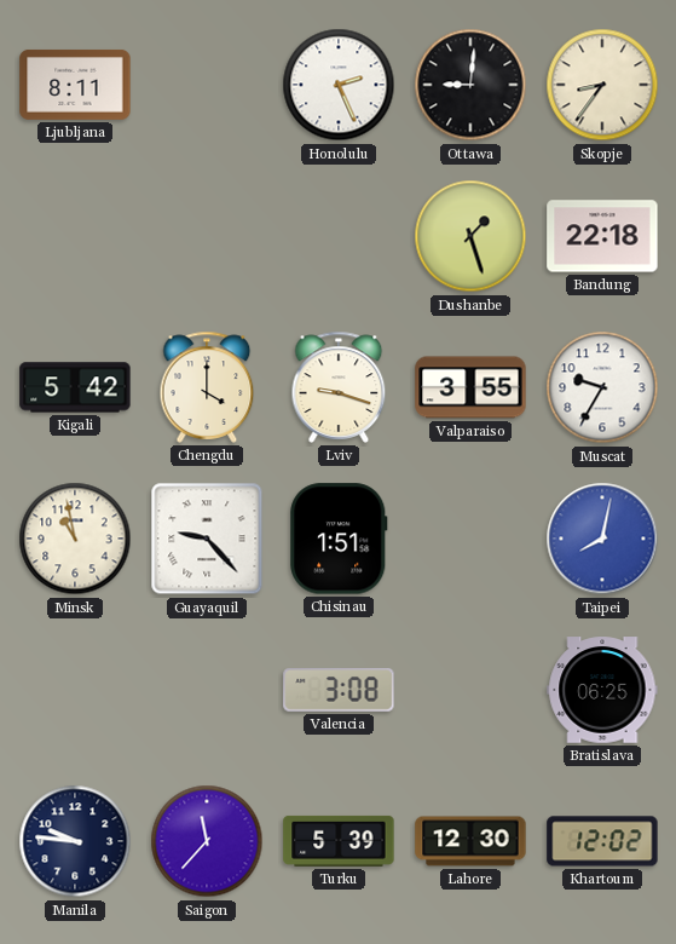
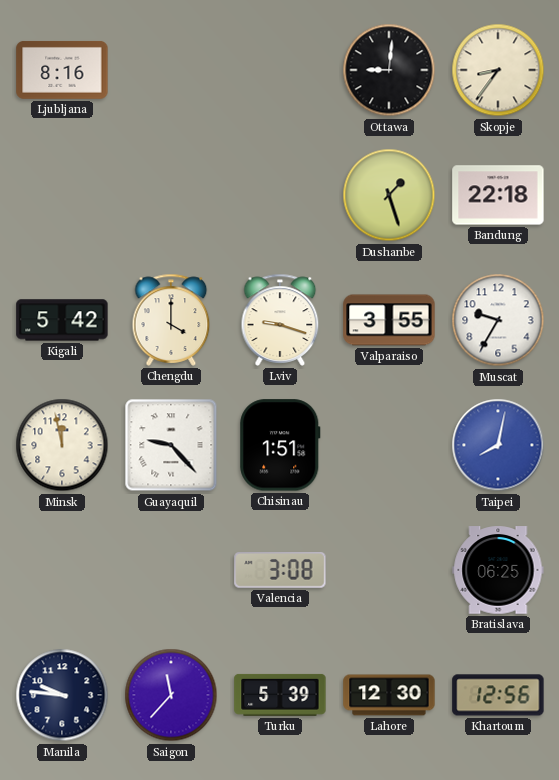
Ljubljana: 8:11 -> 8:16
Honolulu: 2:26 -> none
Minsk: 10:58 -> 11:58
Khartoum: 12:02 -> 12:56
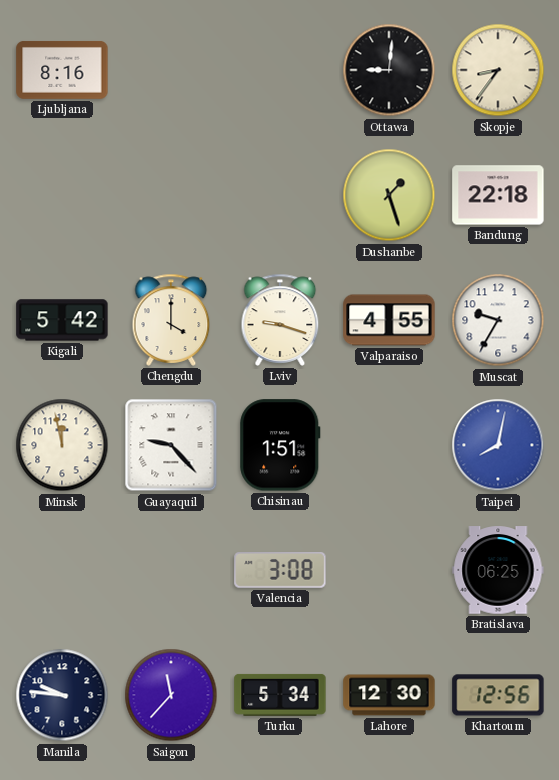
Valparaiso: 3:55 -> 4:55
Turku: 5:39 -> 5:34
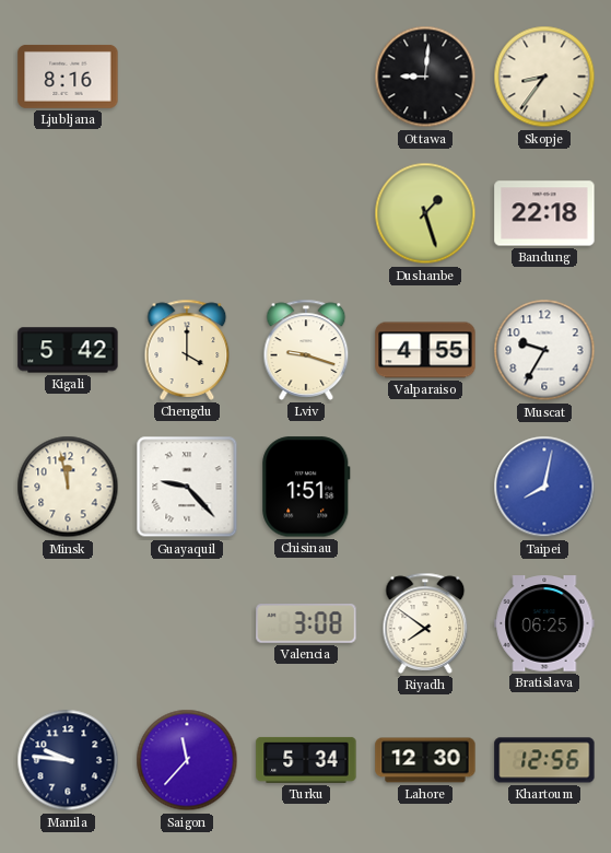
Riyadh: none -> 7:51
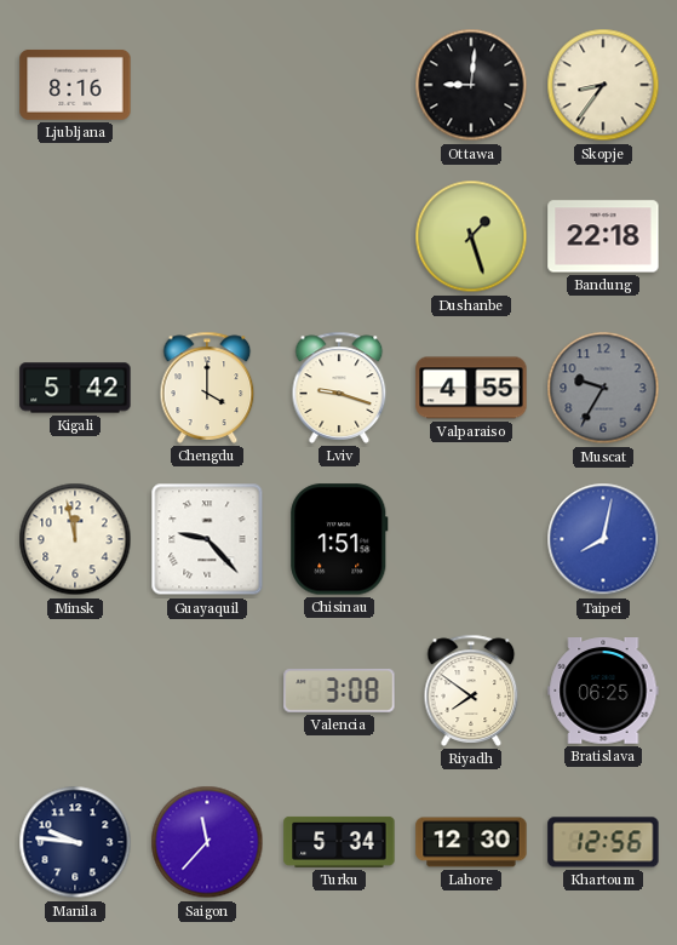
Muscat dial: white -> grey
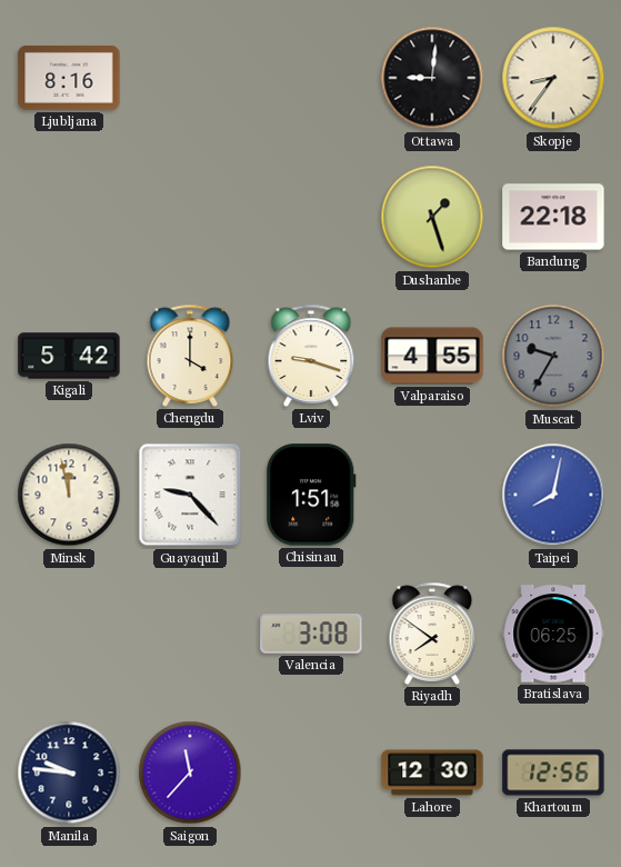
Turku: 5:34 -> none
